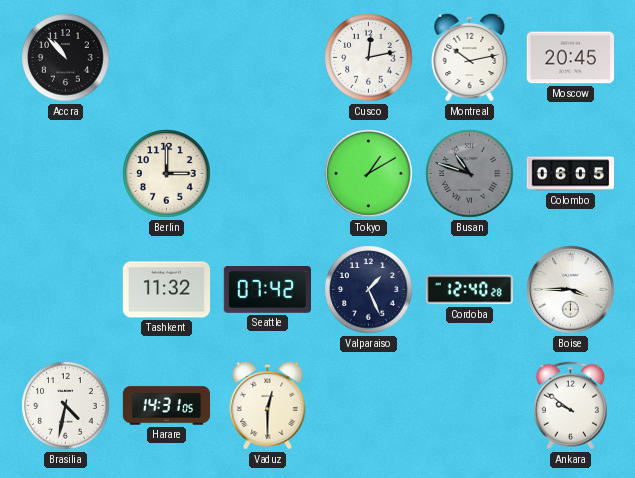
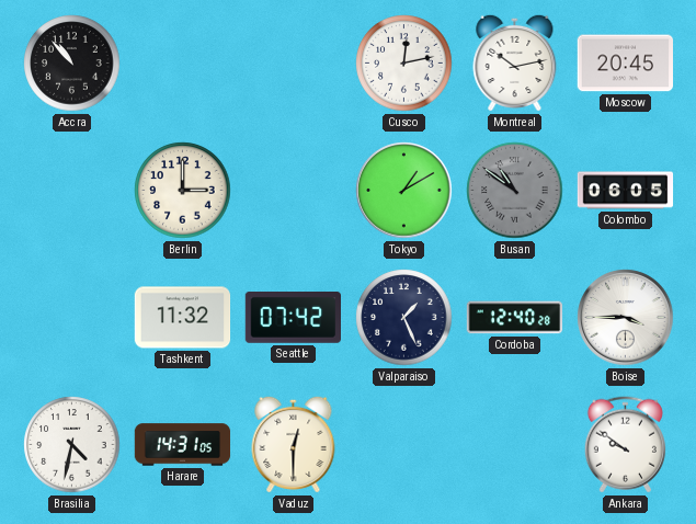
Busan: 10:48 -> 10:51
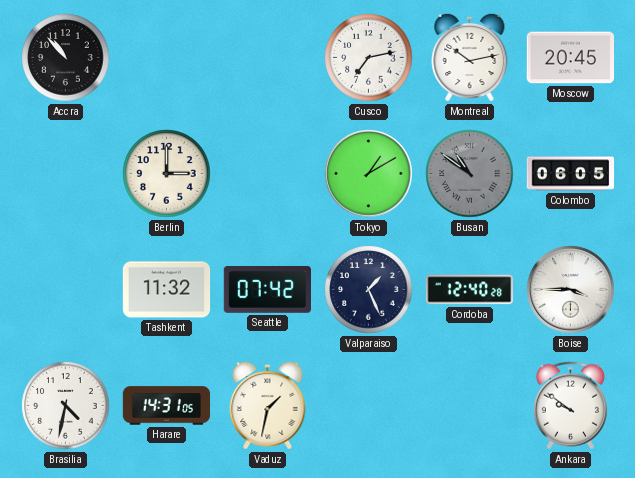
Cusco: 12:13 -> 7:13
Vaduz: 12:30 -> 1:32
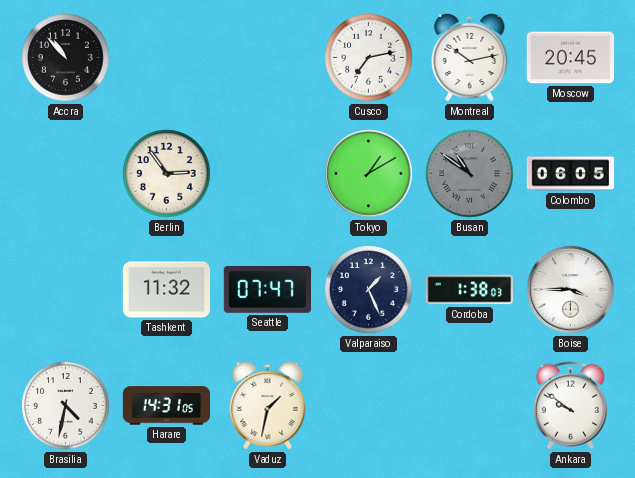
Berlin: 3:00 -> 2:54
Seattle: 07:42 -> 07:47
Cordoba: 12:40 -> 1:38
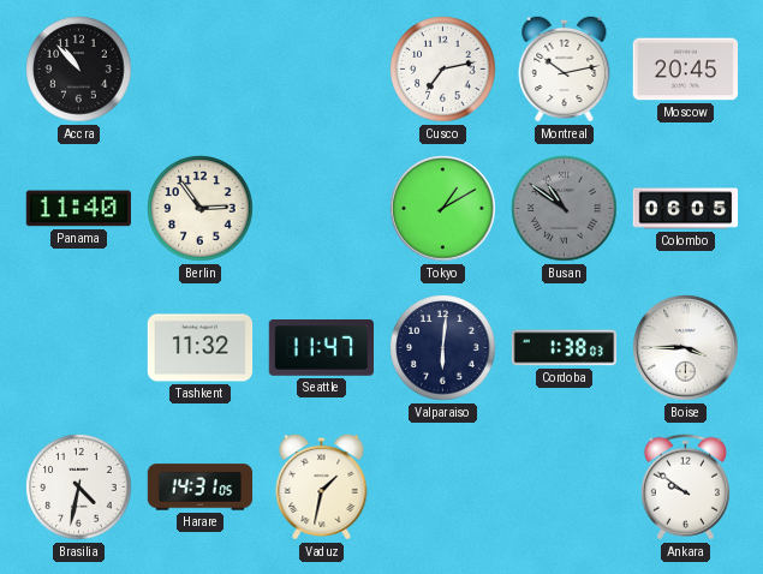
Panama: none -> 11:40
Seattle: 07:47 -> 11:47
Valparaiso: 1:26 -> 6:01
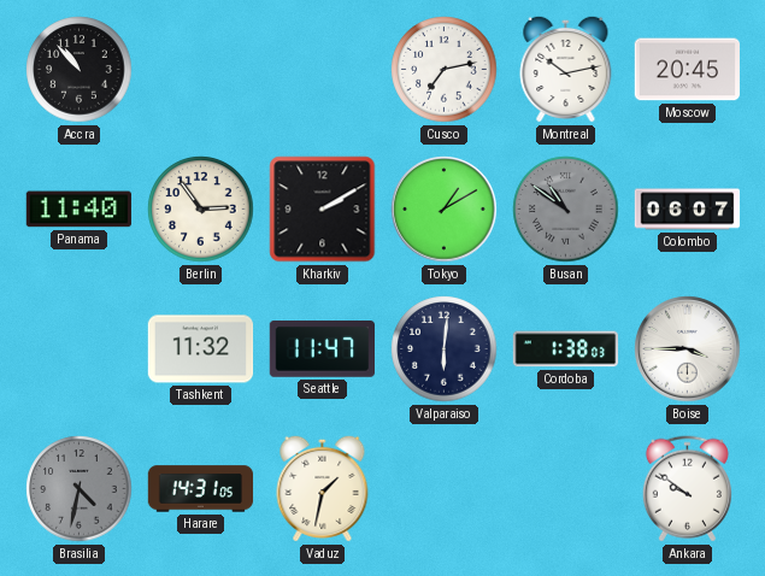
Kharkiv: none -> 2:10
Colombo: 06:05 -> 06:07
Brasilia dial: white -> grey
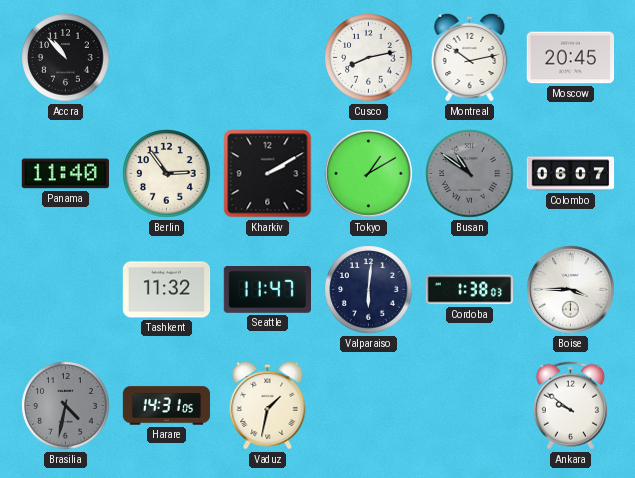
Cusco: 7:13 -> 8:13
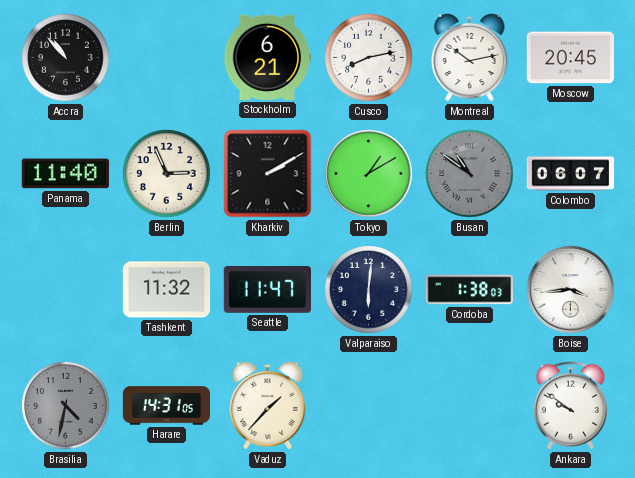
Stockholm: none -> 6:21
Berlin: 2:54 -> 2:56
Boise: 3:45 -> 3:44
Vaduz: 1:32 -> 1:37
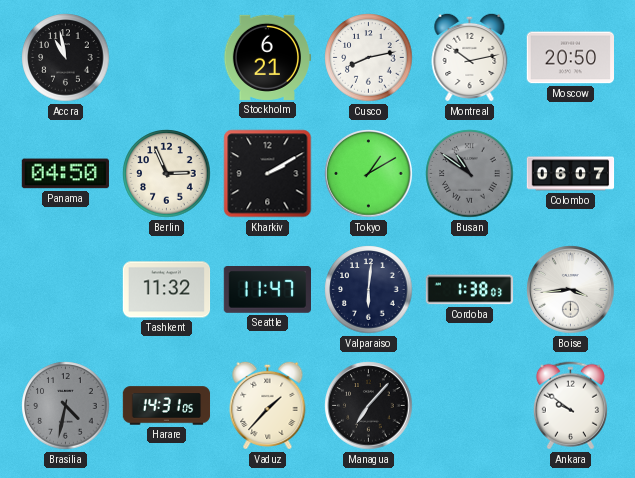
Accra: 10:53 -> 10:58
Moscow: 20:45 -> 20:50
Panama: 11:40 -> 04:50
Managua: none -> 7:07
